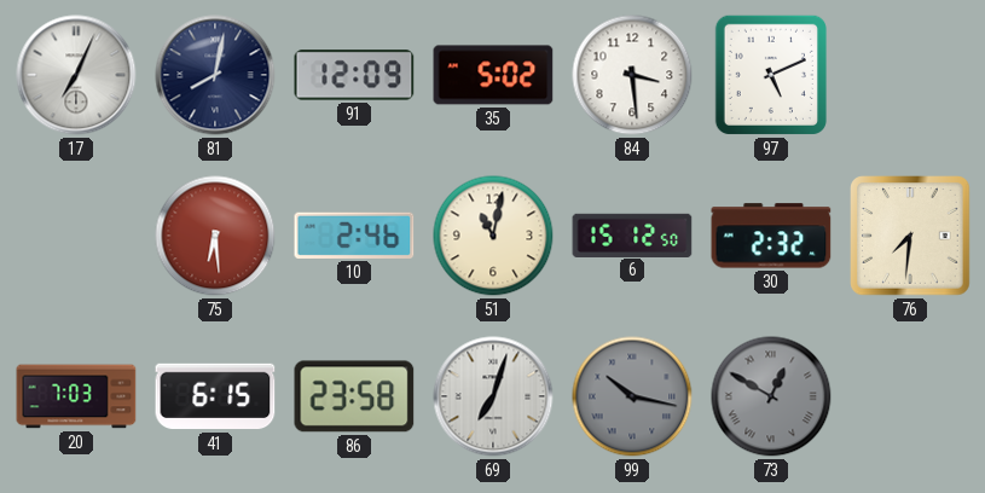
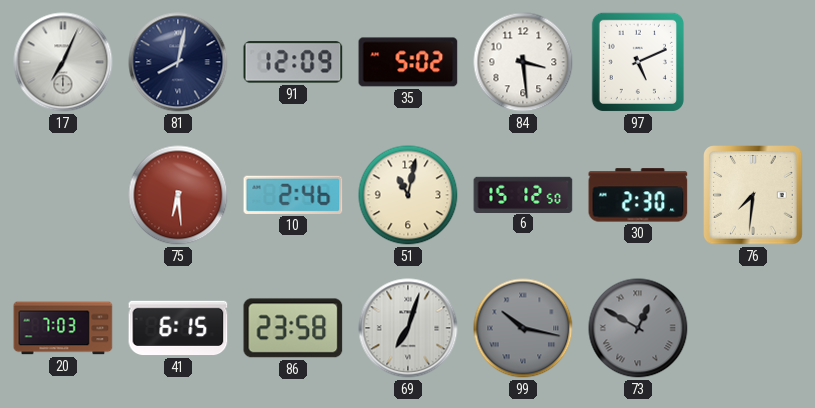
30: 2:32 -> 2:30
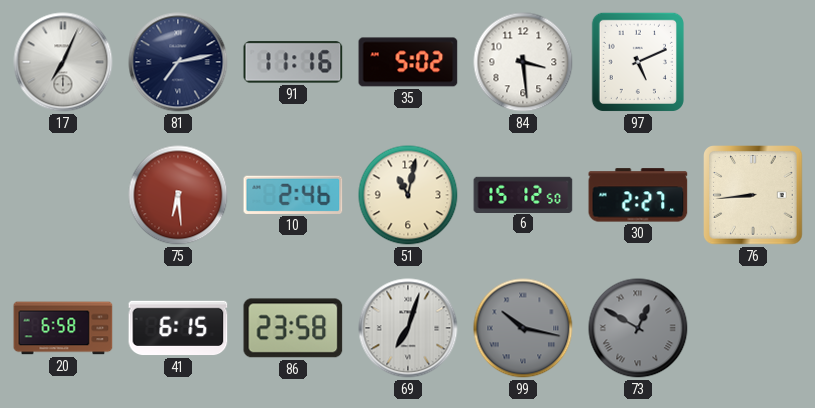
81: 8:02 -> 7:13
91: 12:09 -> 11:16
30: 2:30 -> 2:27
76: 7:31 -> 8:44
20: 7:03 -> 6:58
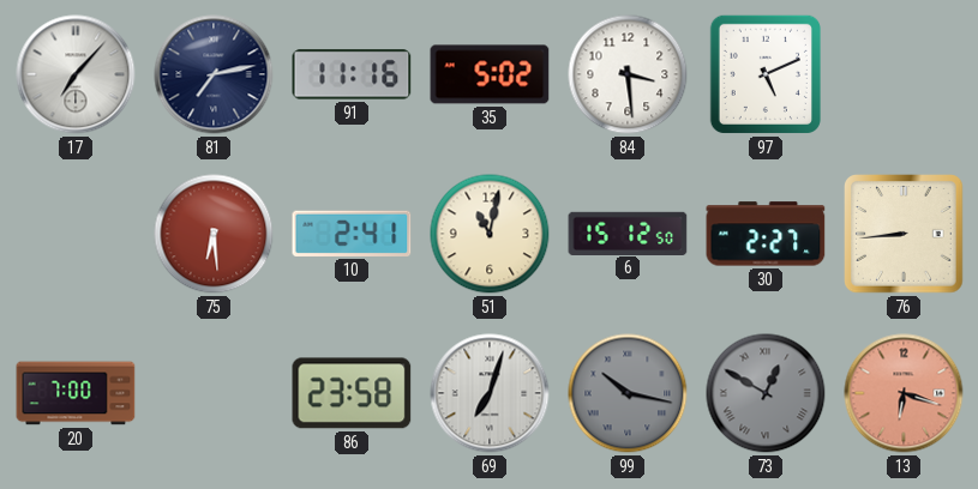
17: 7:04 -> 7:07
10: 2:46 -> 2:41
20: 6:58 -> 7:00
41: 6:15 -> none
13: none -> 6:18
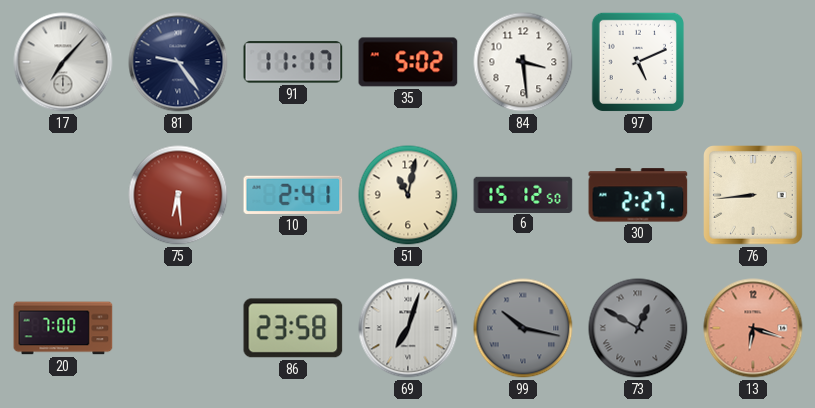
81: 7:13 -> 9:24
91: 11:16 -> 11:17
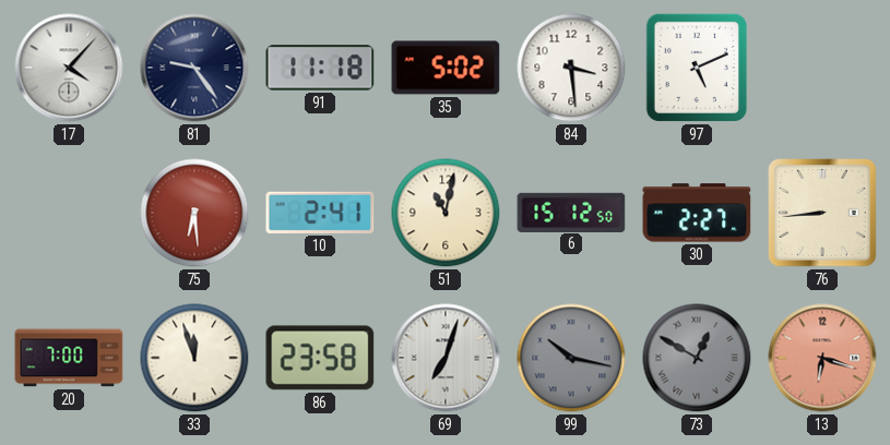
17: 7:07 -> 4:07
91: 11:17 -> 11:18
33: none -> 11:57
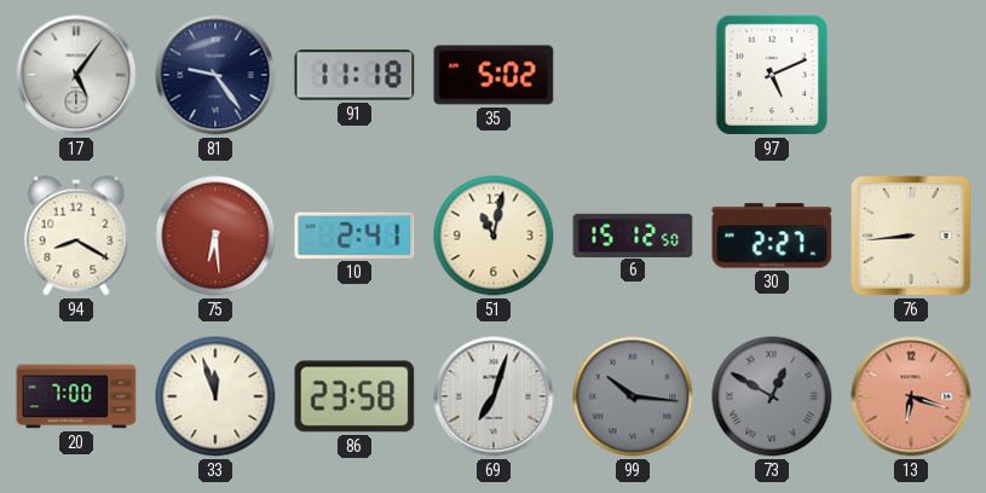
17: 4:07 -> 5:06
84: 3:29 -> none
94: none -> 8:20
99: 10:17 -> 10:16
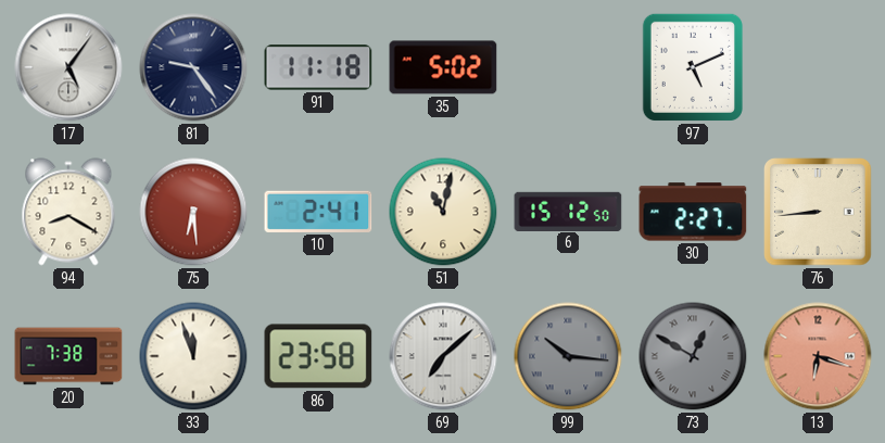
20: 7:00 -> 7:38
69: 7:03 -> 7:08
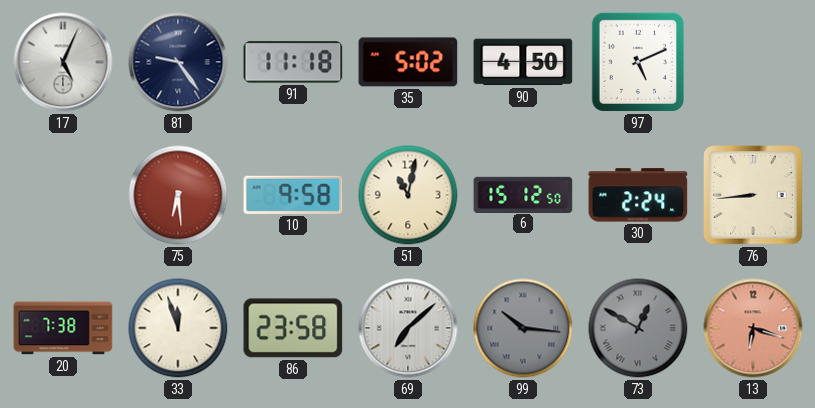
17: 5:06 -> 5:04
90: none -> 4:50
94: 8:20 -> none
10: 2:41 -> 9:58
30: 2:27 -> 2:24
